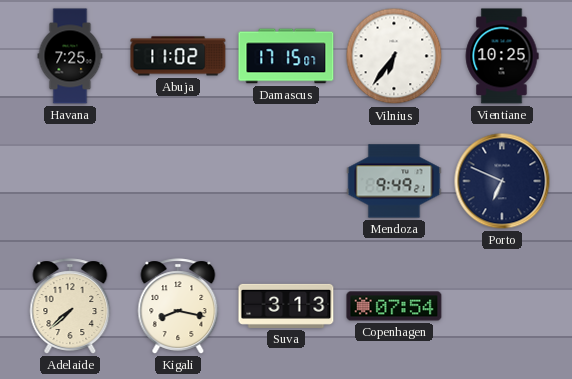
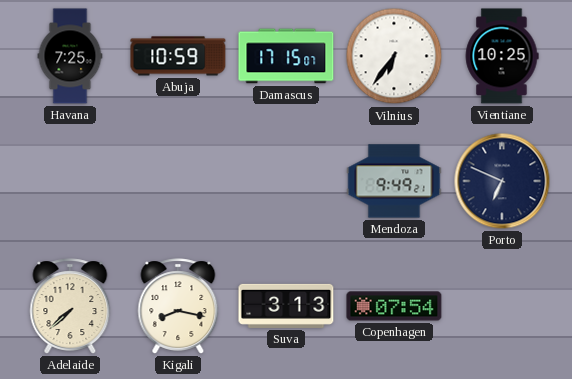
Abuja: 11:02 -> 10:59
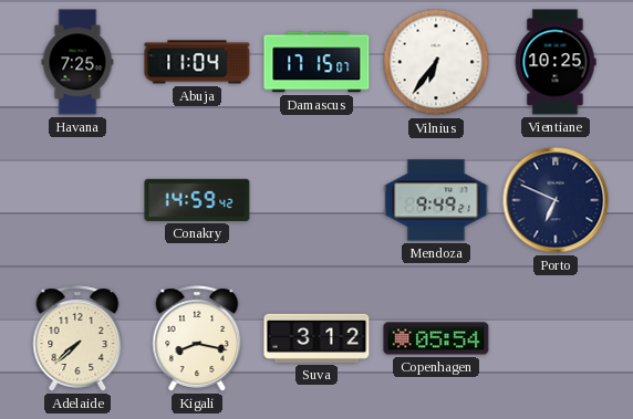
Abuja: 10:59 -> 11:04
Conakry: none -> 14:59
Suva: 3:13 -> 3:12
Copenhagen: 07:54 -> 05:54
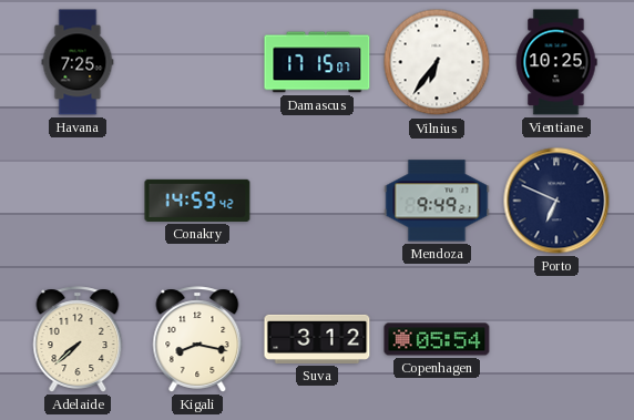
Abuja: 11:04 -> none
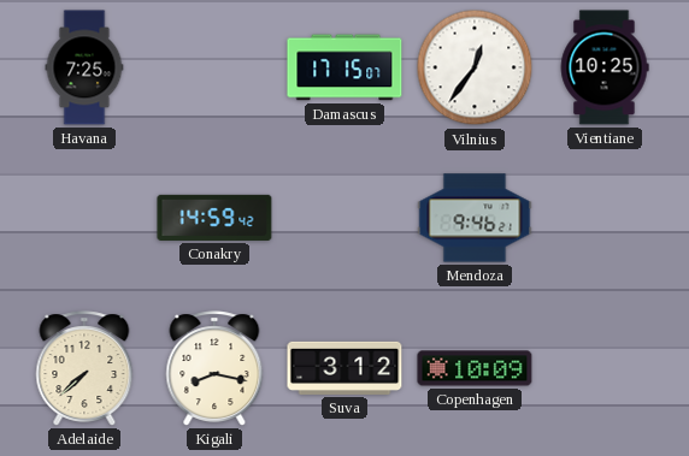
Vilnius: 6:36 -> 12:36
Mendoza: 9:49 -> 9:46
Porto: 6:49 -> none
Copenhagen: 05:54 -> 10:09
